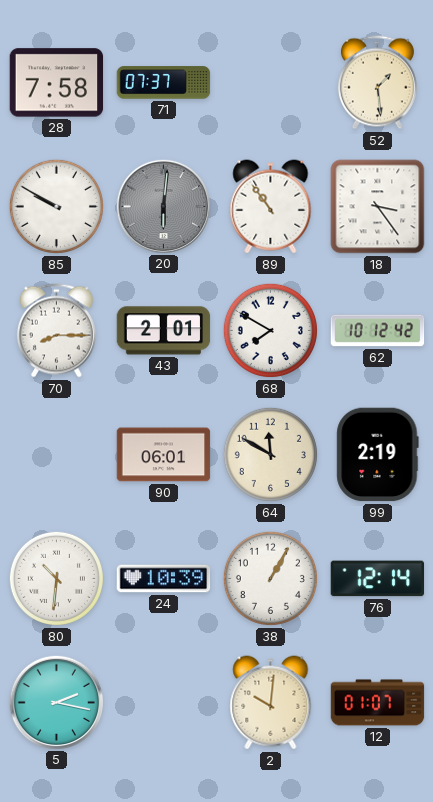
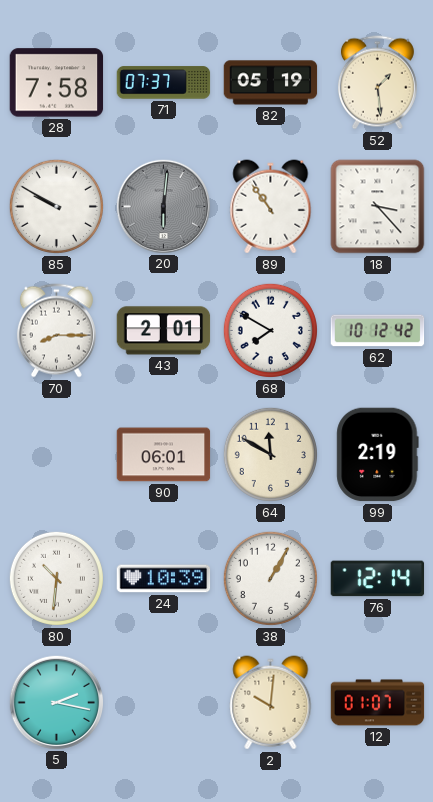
82: none -> 05:19
18: 3:24 -> 3:23
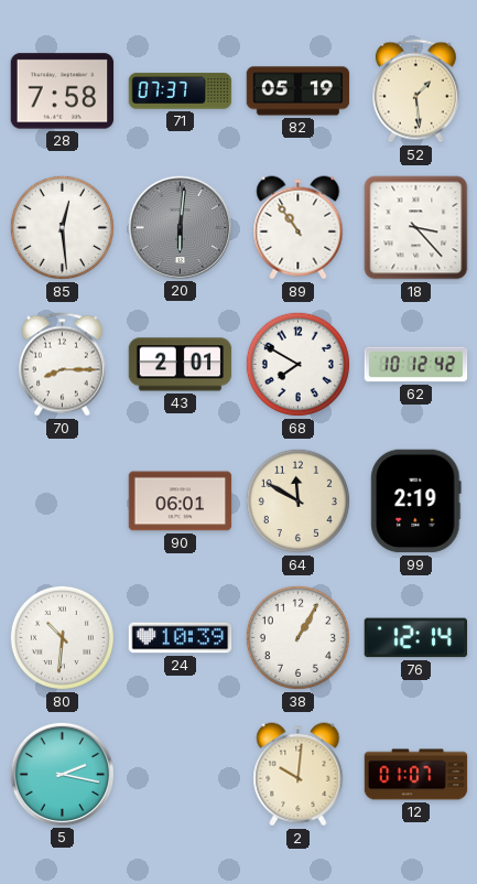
85: 9:50 -> 12:29
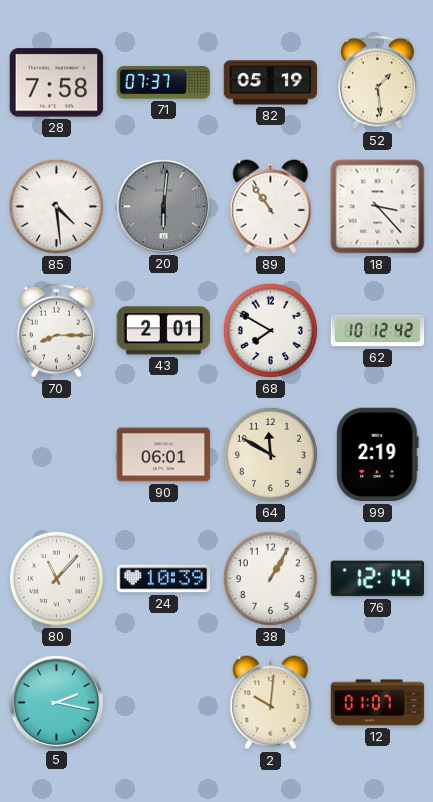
85: 12:29 -> 4:29
80: 10:31 -> 11:07
